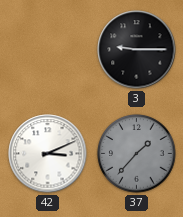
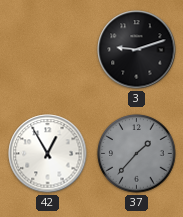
3: 9:15 -> 9:12
42: 3:11 -> 12:55
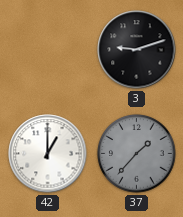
42: 12:55 -> 1:00
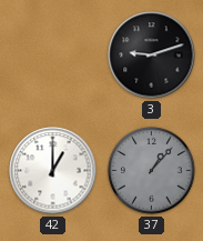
37: 1:37 -> 1:07
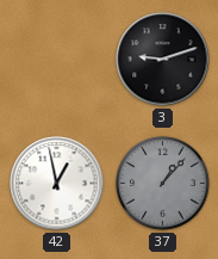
42: 1:00 -> 12:58
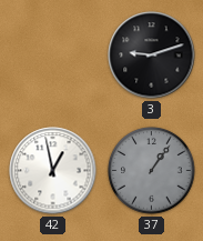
37: 1:07 -> 1:06
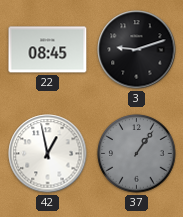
22: none -> 08:45
